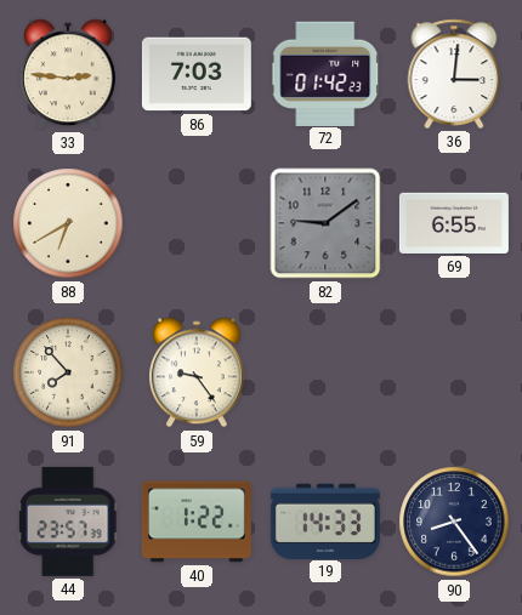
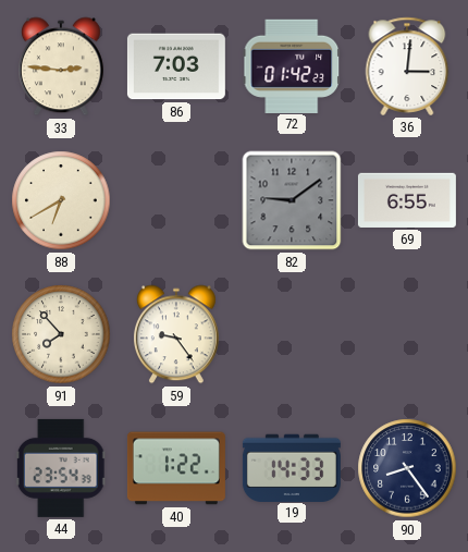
44: 23:57 -> 23:54
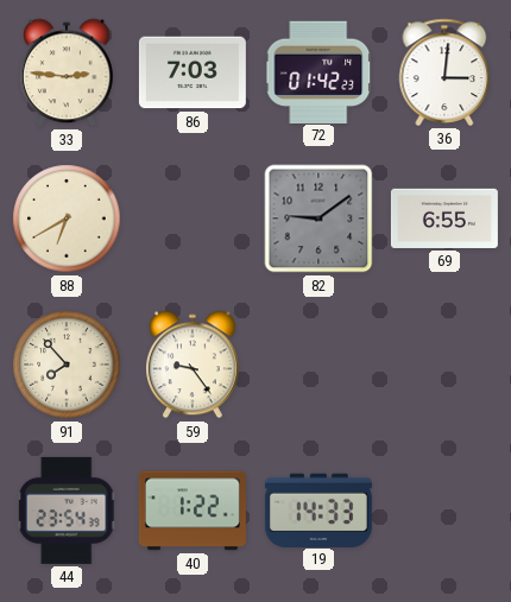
90: 8:24 -> none
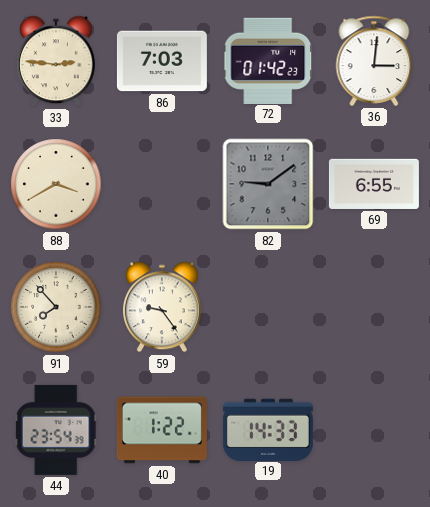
88: 6:40 -> 3:40
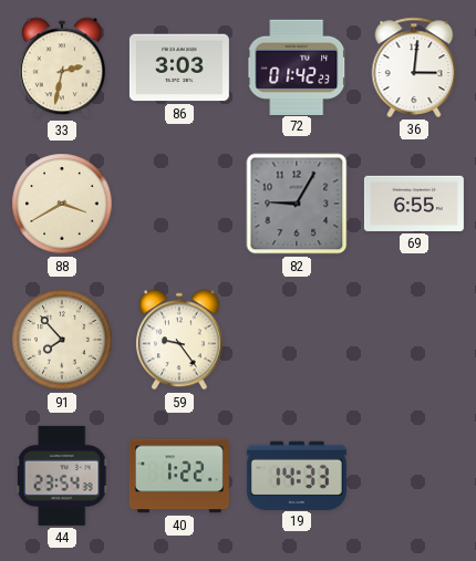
33: 2:46 -> 2:32
86: 7:03 -> 3:03
82: 9:09 -> 9:05
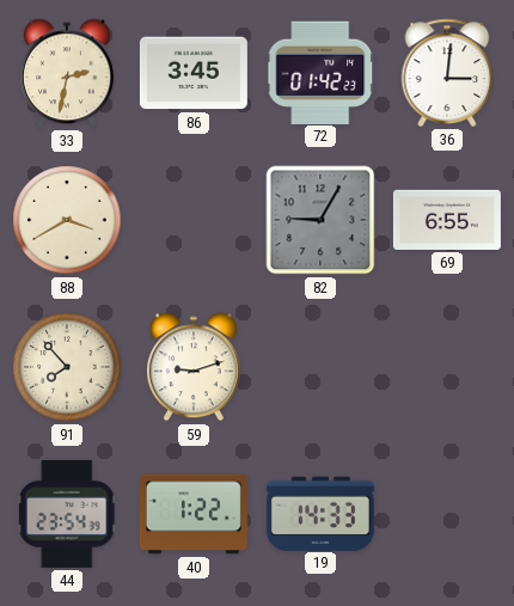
86: 3:03 -> 3:45
59: 9:24 -> 9:12
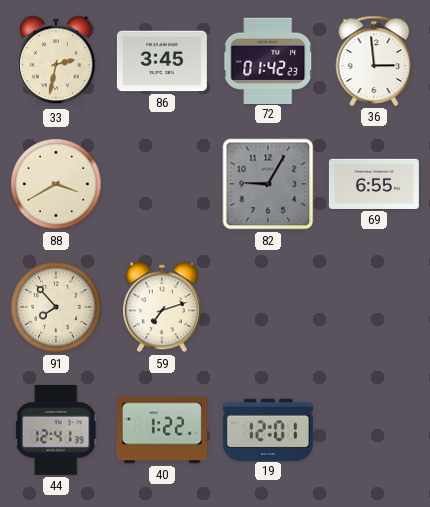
36: 3:01 -> 2:59
59: 9:12 -> 7:12
44: 23:54 -> 12:41
19: 14:33 -> 12:01
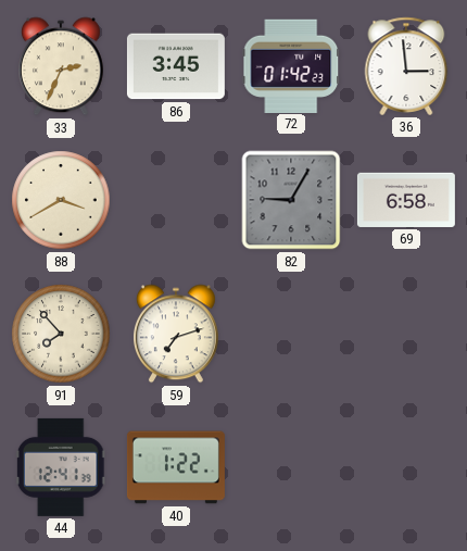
33: 2:32 -> 2:34
69: 6:55 -> 6:58
19: 12:01 -> none
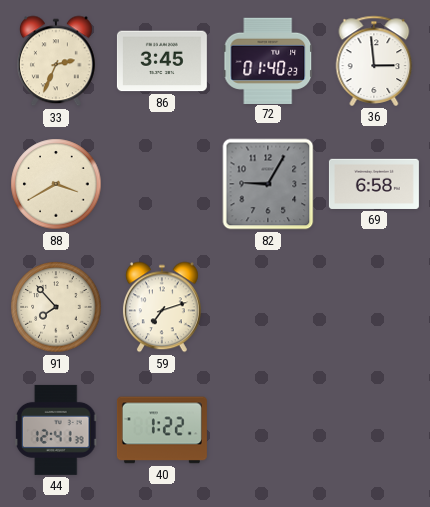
72: 01:42 -> 01:40
